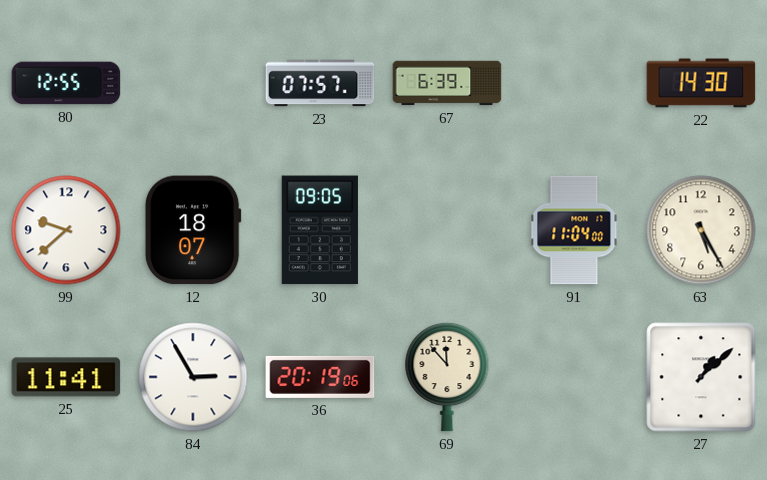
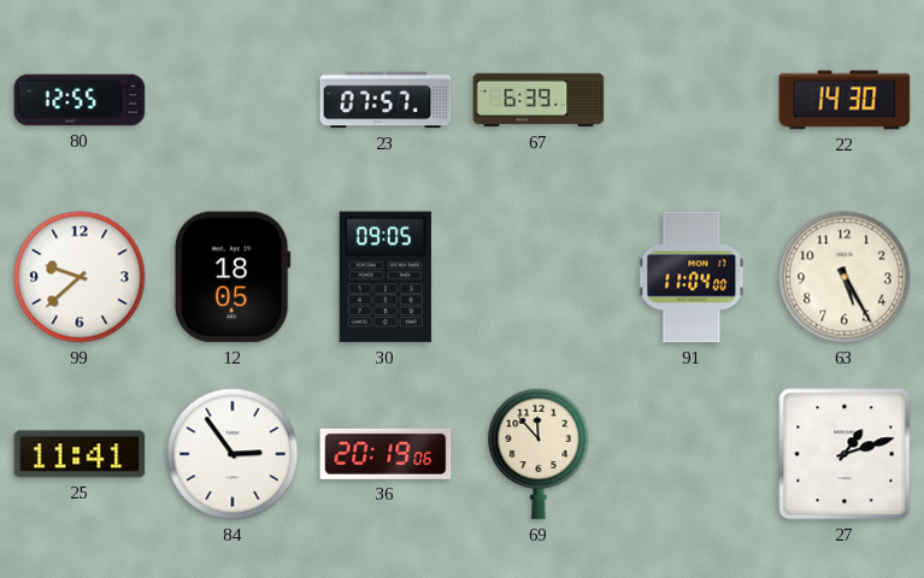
12: 18:07 -> 18:05
84: 2:55 -> 2:54
27: 1:08 -> 1:12
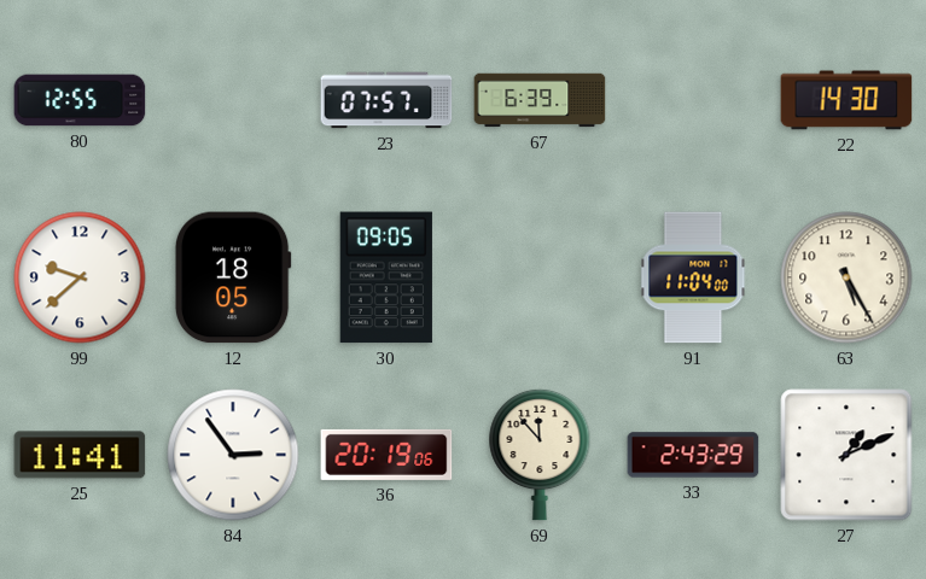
33: none -> 2:43
27: 1:12 -> 1:11
